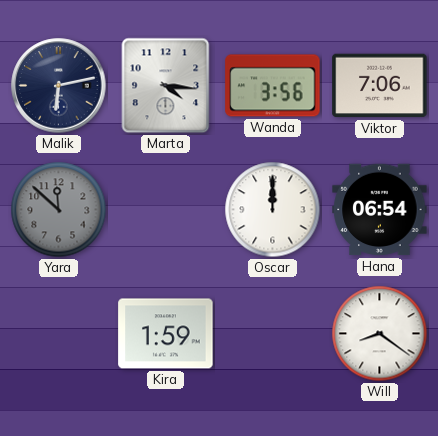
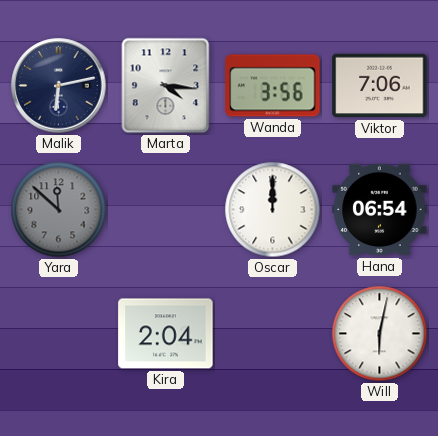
Kira: 1:59 -> 2:04
Will: 8:21 -> 6:02
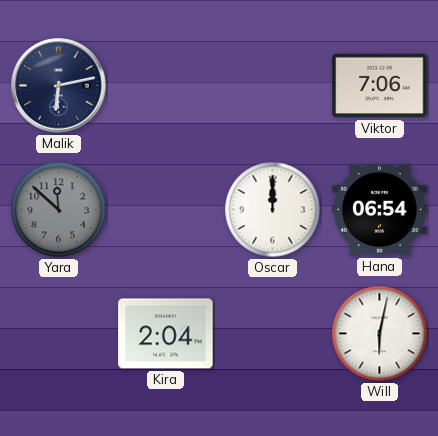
Marta: 4:16 -> none
Wanda: 3:56 -> none
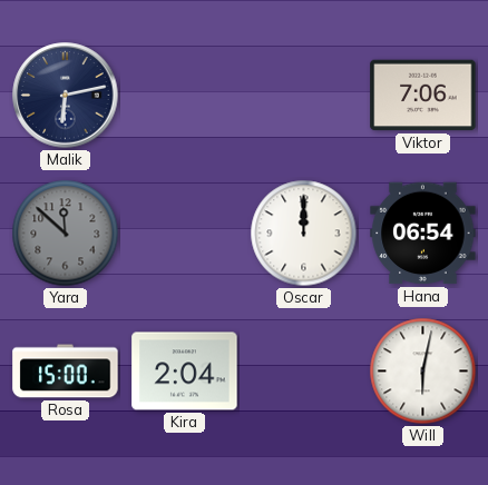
Rosa: none -> 15:00
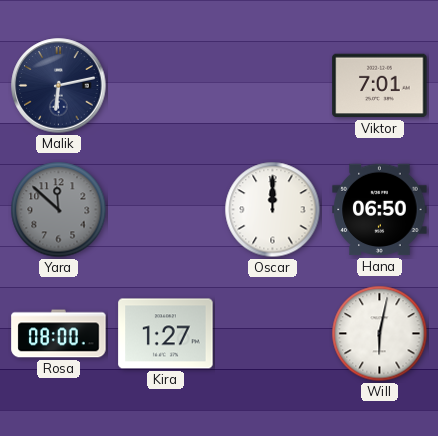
Viktor: 7:06 -> 7:01
Hana: 06:54 -> 06:50
Rosa: 15:00 -> 08:00
Kira: 2:04 -> 1:27
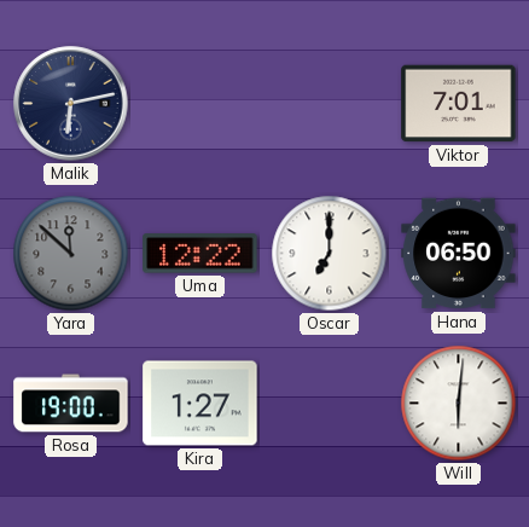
Uma: none -> 12:22
Oscar: 12:00 -> 7:00
Rosa: 08:00 -> 19:00
Will: 6:02 -> 6:01
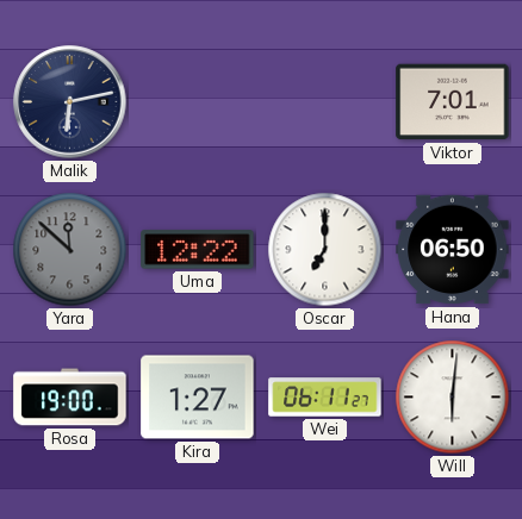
Wei: none -> 06:11
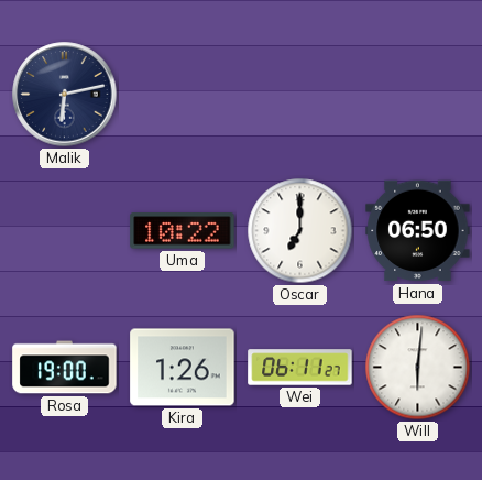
Viktor: 7:01 -> none
Yara: 11:52 -> none
Uma: 12:22 -> 10:22
Kira: 1:27 -> 1:26
